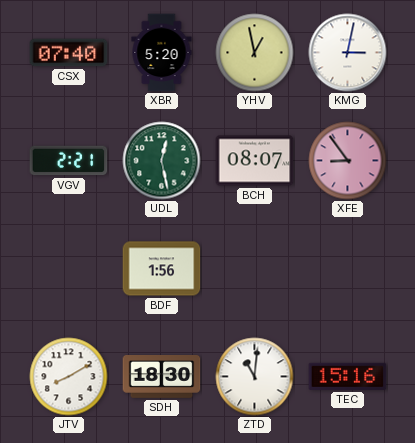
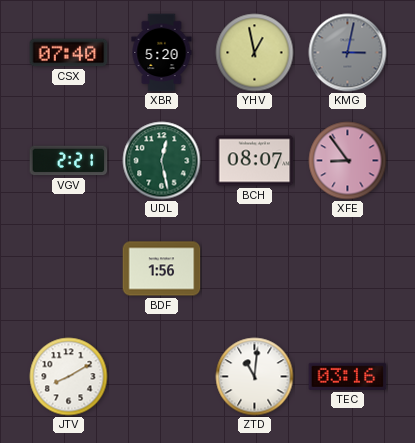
KMG dial: white -> grey
SDH: 18:30 -> none
TEC: 15:16 -> 03:16
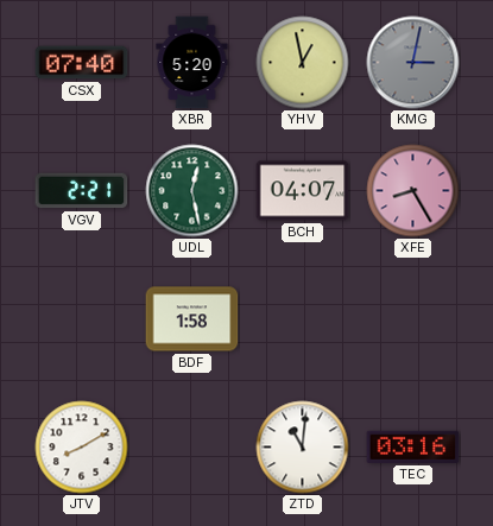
BCH: 08:07 -> 04:07
XFE: 8:54 -> 8:25
BDF: 1:56 -> 1:58
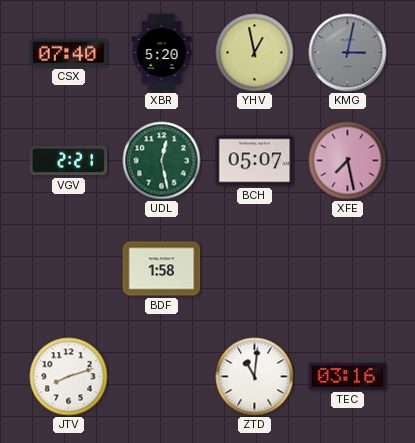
BCH: 04:07 -> 05:07
XFE: 8:25 -> 7:28
JTV: 8:10 -> 8:12
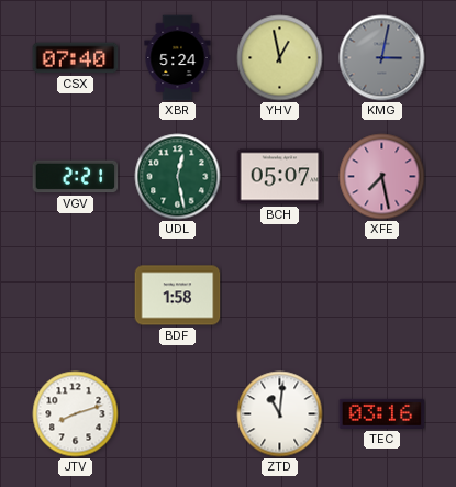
XBR: 5:20 -> 5:24
